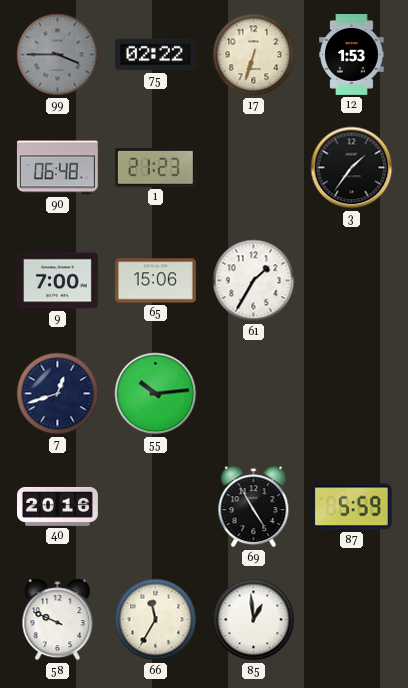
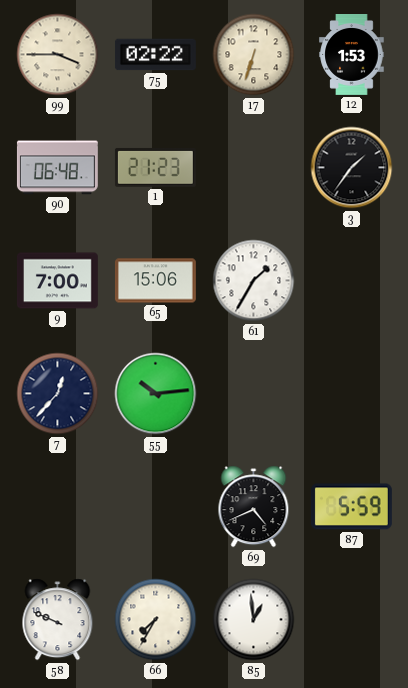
99 dial: grey -> cream
7: 12:42 -> 12:37
40: 20:16 -> none
69: 4:55 -> 4:41
66: 11:35 -> 7:35
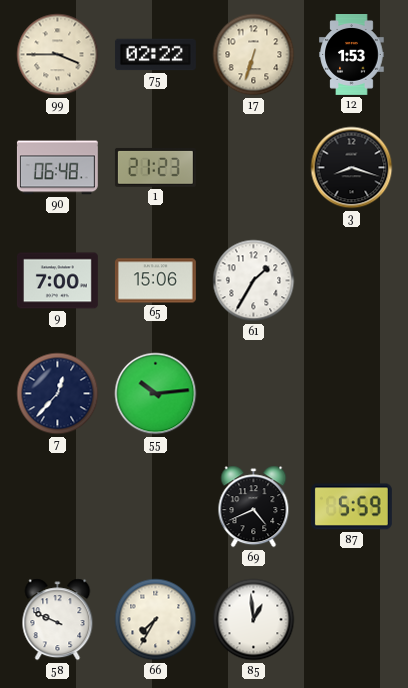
3: 1:36 -> 8:18
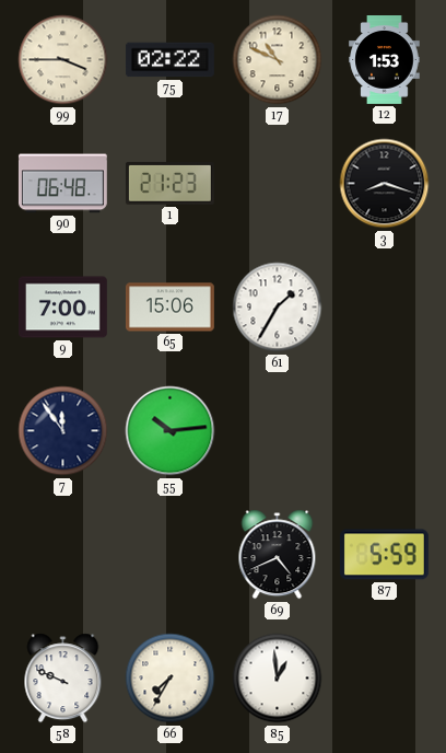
17: 6:33 -> 10:49
7: 12:37 -> 11:54
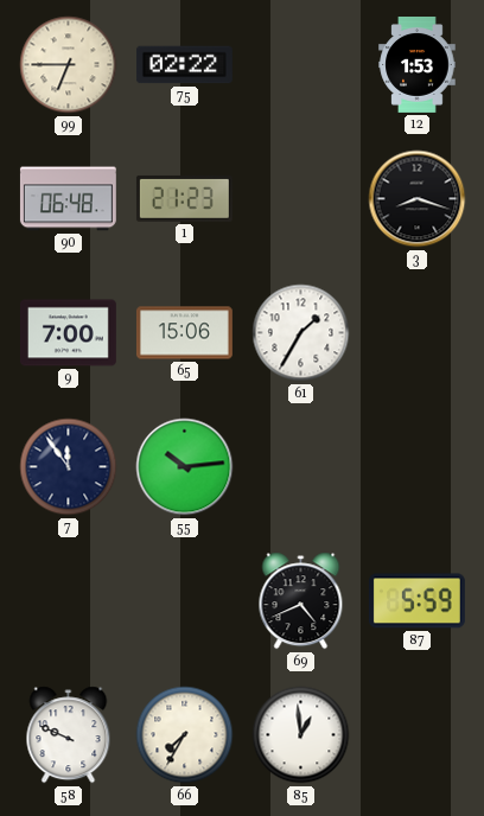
99: 3:45 -> 6:45
17: 10:49 -> none
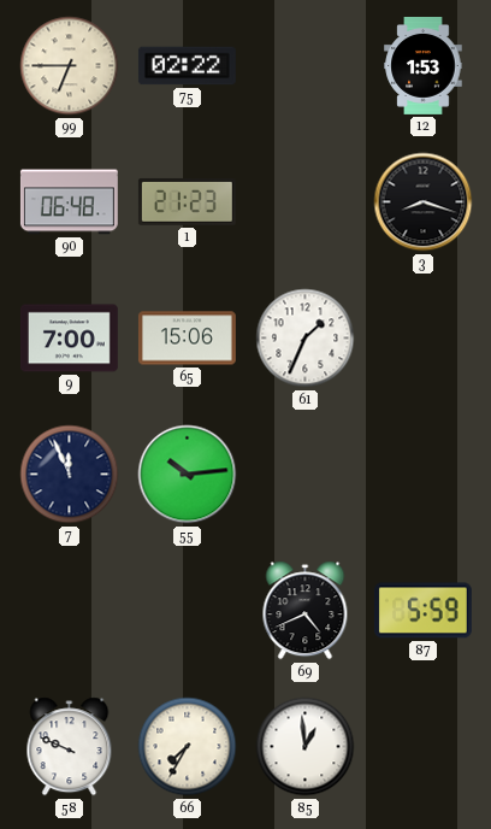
61: 1:35 -> 1:34
7: 11:54 -> 11:56
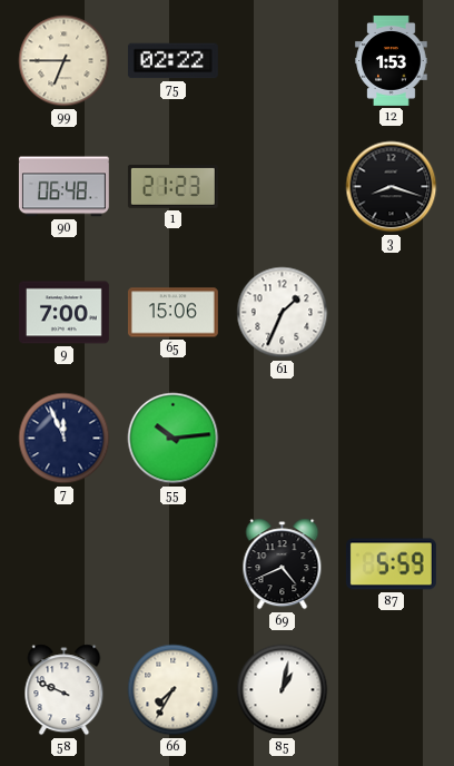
85: 12:59 -> 1:02
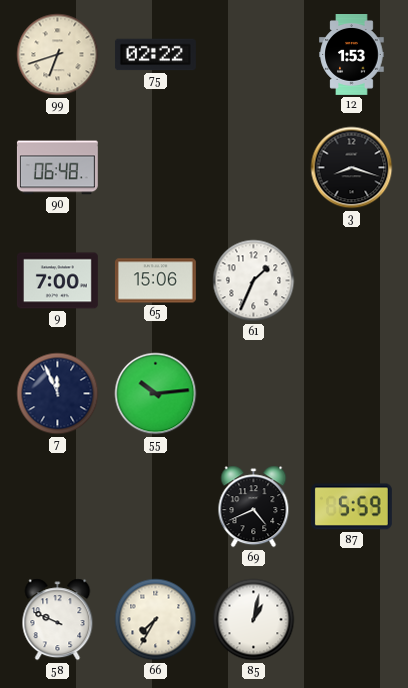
99: 6:45 -> 6:42
1: 21:23 -> none
